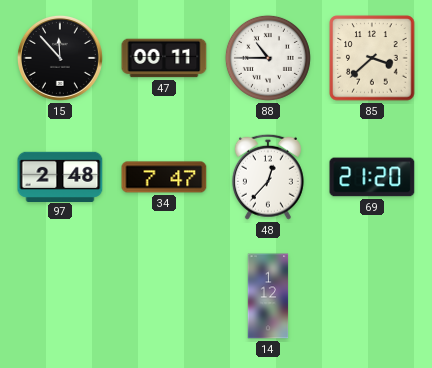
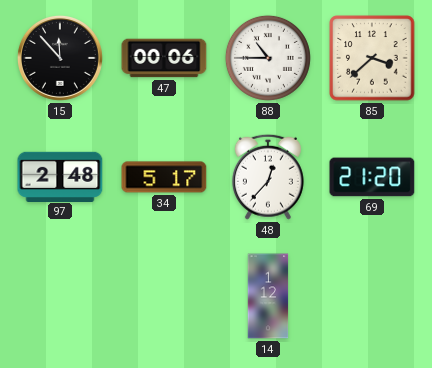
47: 00:11 -> 00:06
34: 7:47 -> 5:17
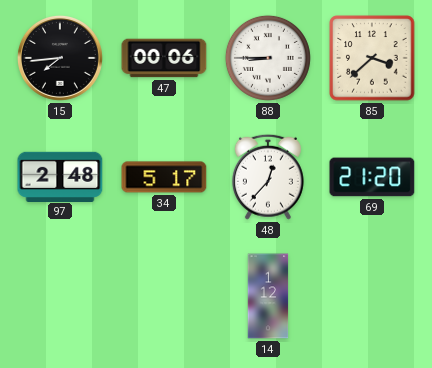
15: 11:53 -> 7:44
88: 10:45 -> 8:45
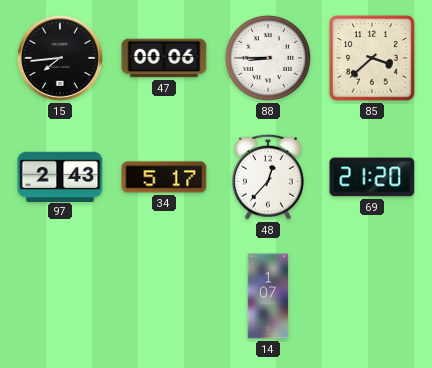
97: 2:48 -> 2:43
14: 1:12 -> 1:07
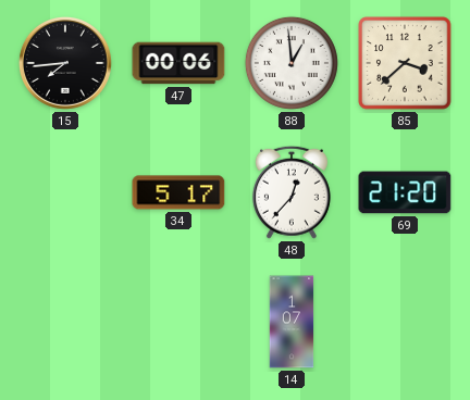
88: 8:45 -> 12:59
97: 2:43 -> none
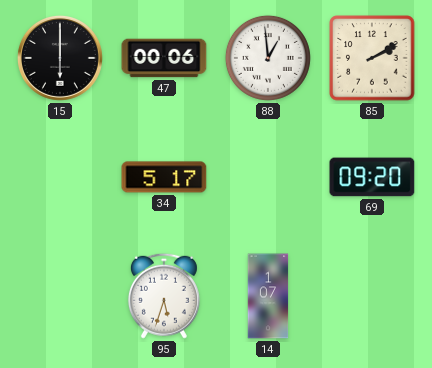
15: 7:44 -> 6:00
85: 3:38 -> 2:10
48: 12:37 -> none
69: 21:20 -> 09:20
95: none -> 5:33
